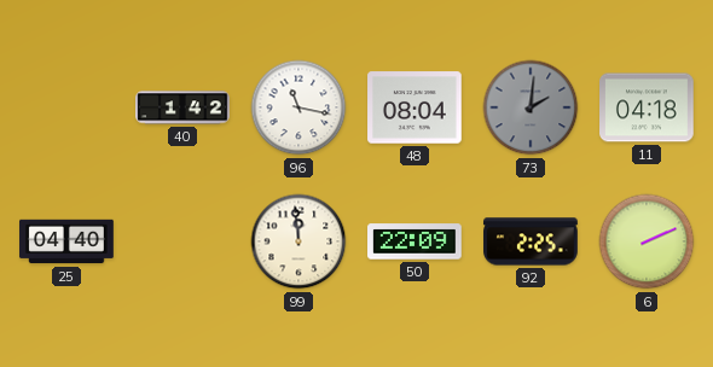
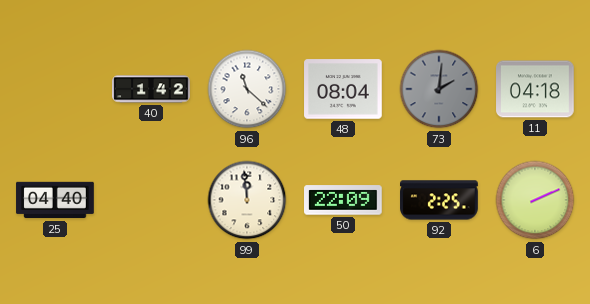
96: 11:17 -> 11:22
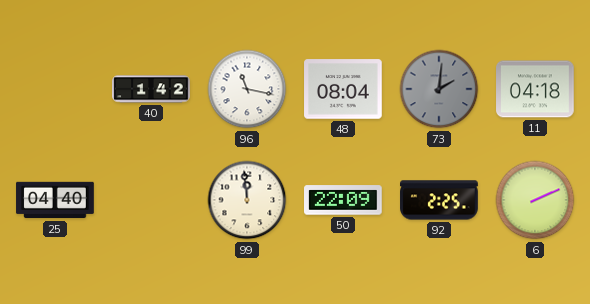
96: 11:22 -> 11:17
